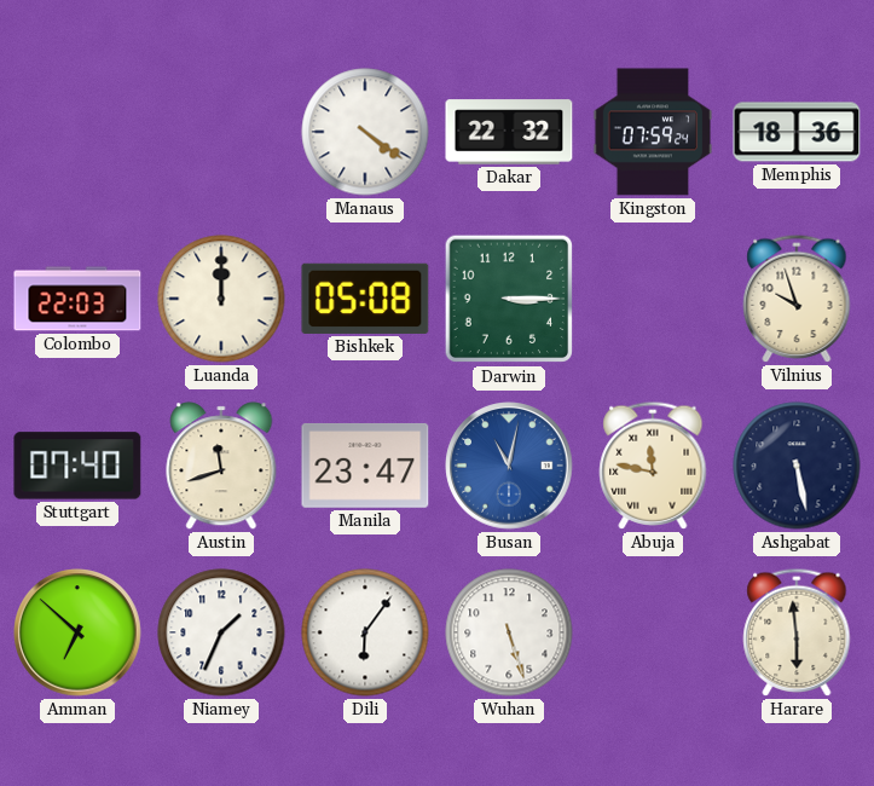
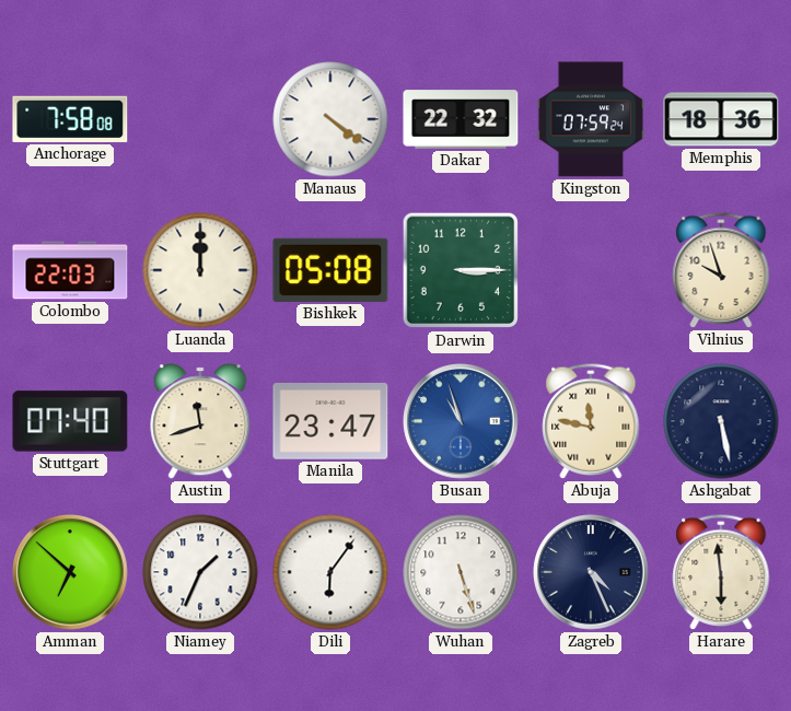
Anchorage: none -> 7:58
Busan: 11:02 -> 10:57
Zagreb: none -> 4:26
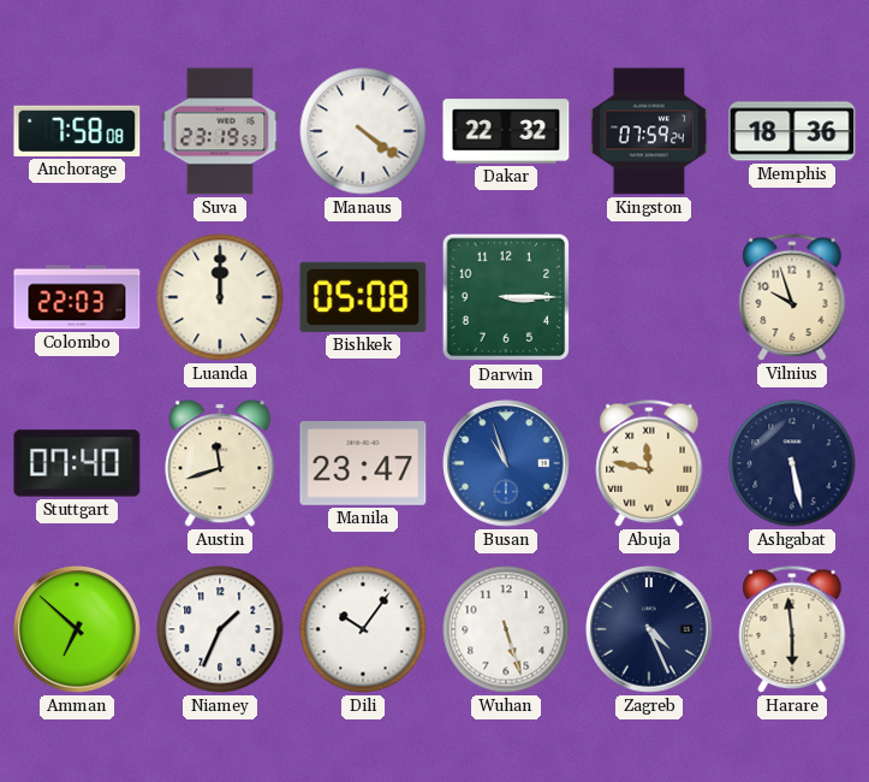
Suva: none -> 23:19
Dili: 6:06 -> 10:06
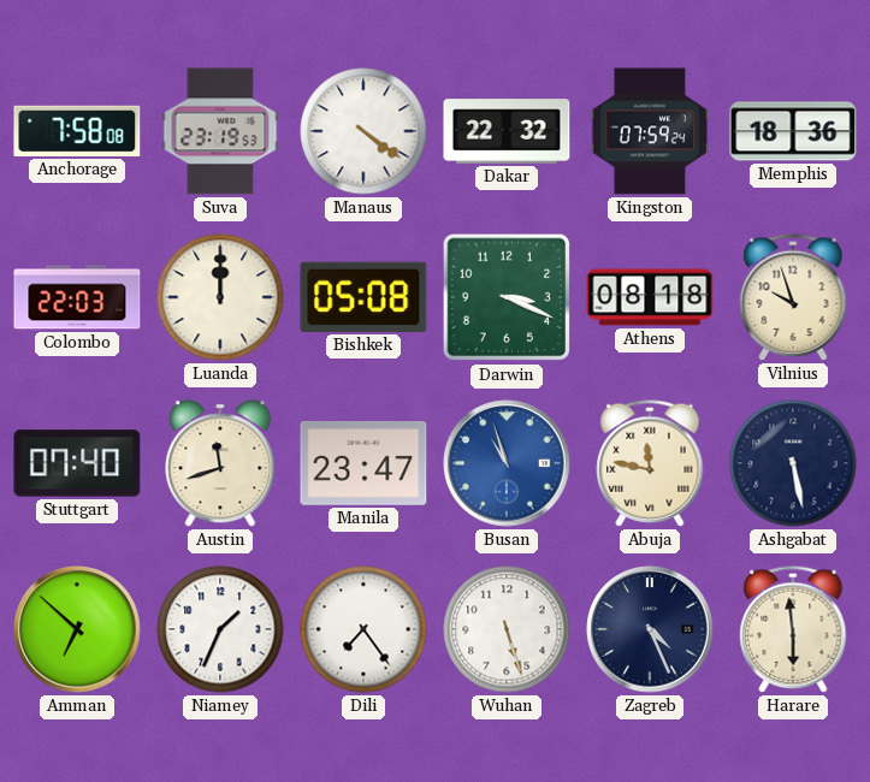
Darwin: 3:15 -> 3:19
Athens: none -> 08:18
Dili: 10:06 -> 7:24
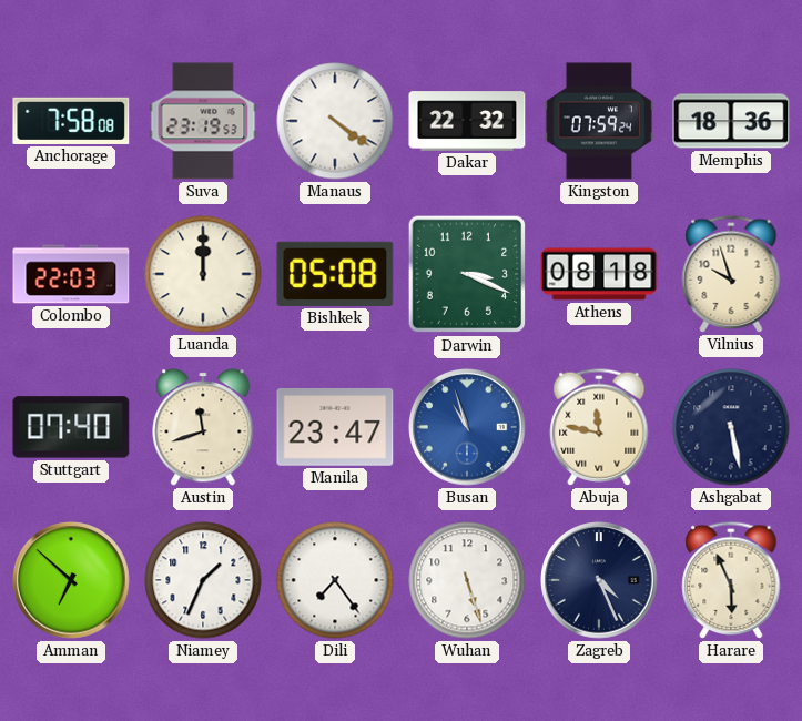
Harare: 5:59 -> 5:56
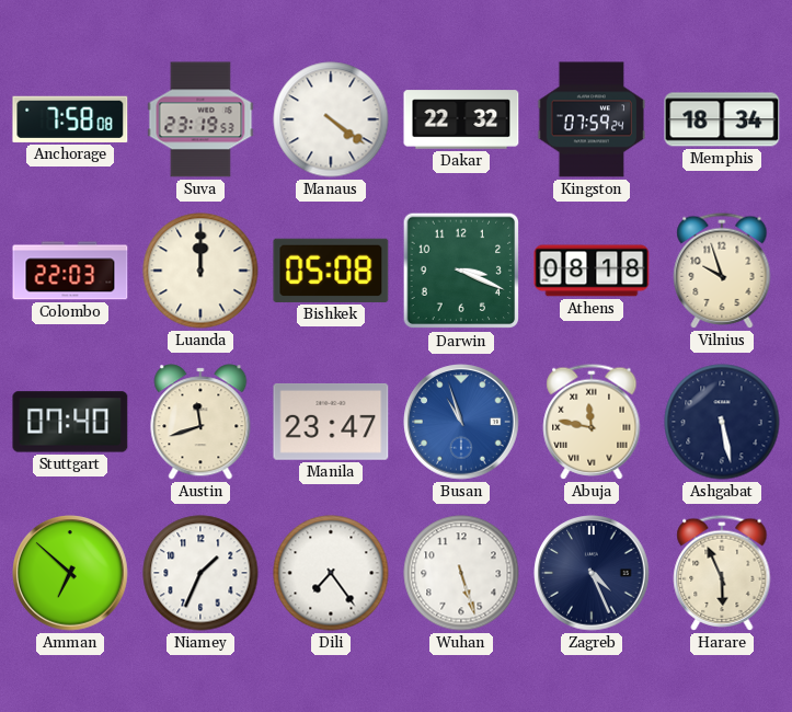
Memphis: 18:36 -> 18:34
